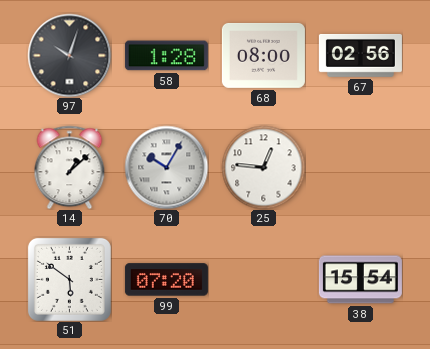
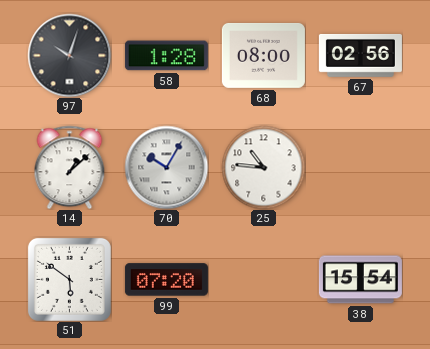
25: 12:46 -> 10:46
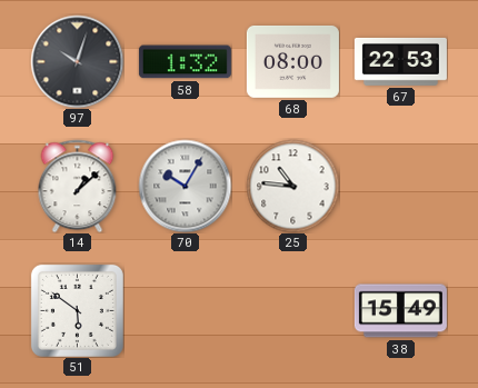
58: 1:28 -> 1:32
67: 02:56 -> 22:53
99: 07:20 -> none
38: 15:54 -> 15:49
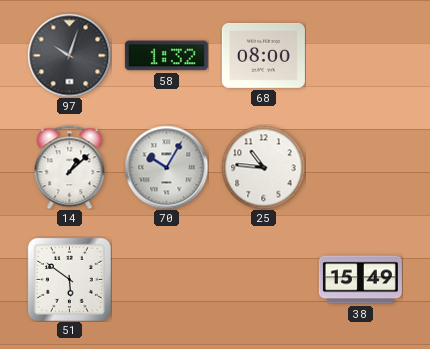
67: 22:53 -> none
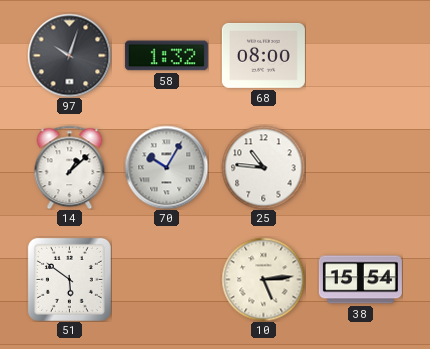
10: none -> 5:14
38: 15:49 -> 15:54
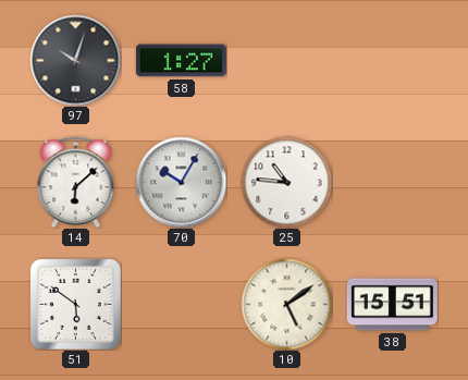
58: 1:32 -> 1:27
68: 08:00 -> none
14: 1:08 -> 6:08
10: 5:14 -> 5:09
38: 15:54 -> 15:51
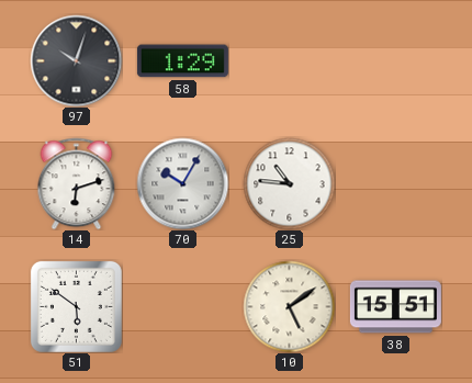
58: 1:27 -> 1:29
14: 6:08 -> 6:12
